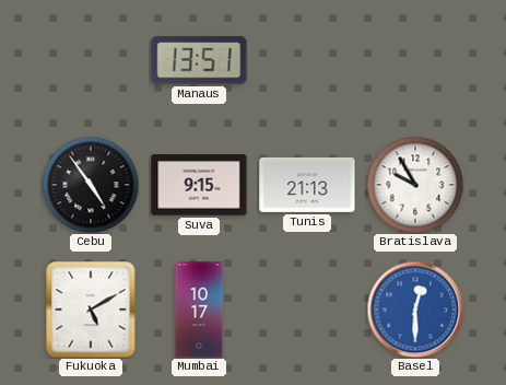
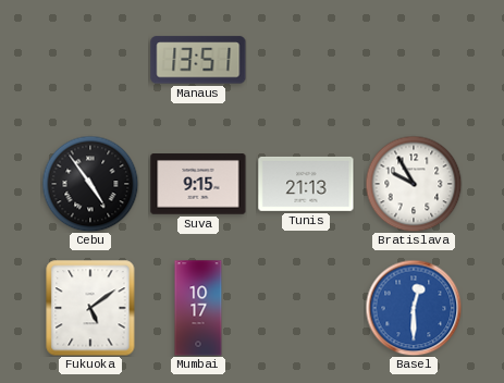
Fukuoka: 5:10 -> 5:09
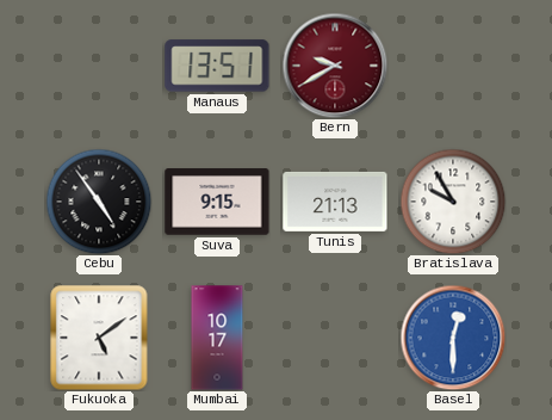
Bern: none -> 9:40
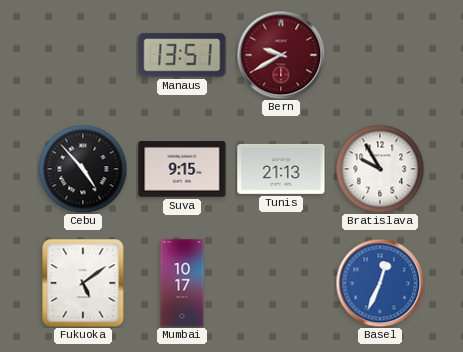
Cebu: 4:54 -> 4:53
Basel: 12:30 -> 12:34
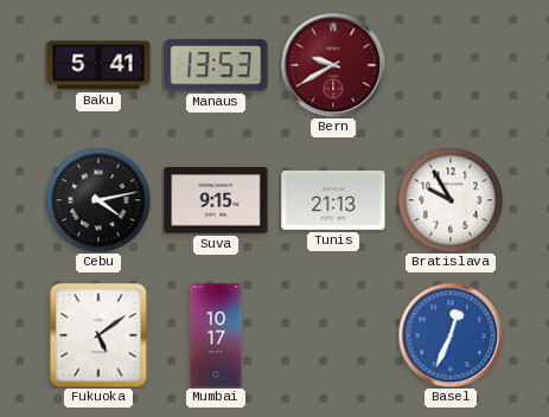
Baku: none -> 5:41
Manaus: 13:51 -> 13:53
Cebu: 4:53 -> 4:13
